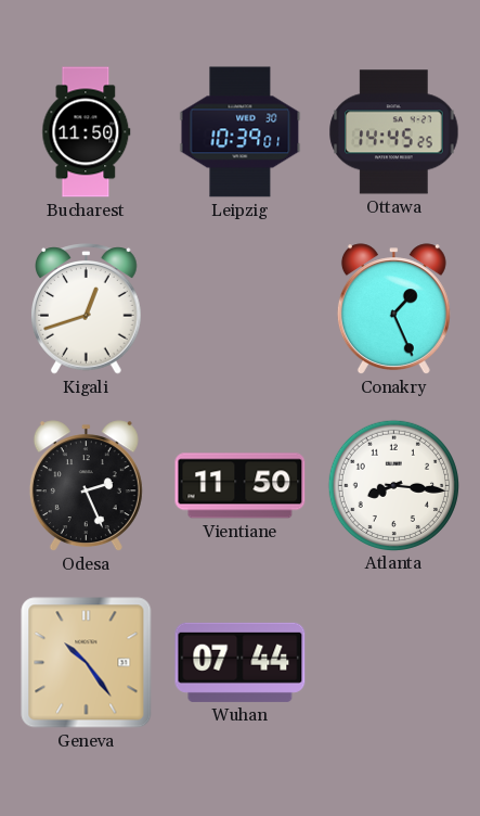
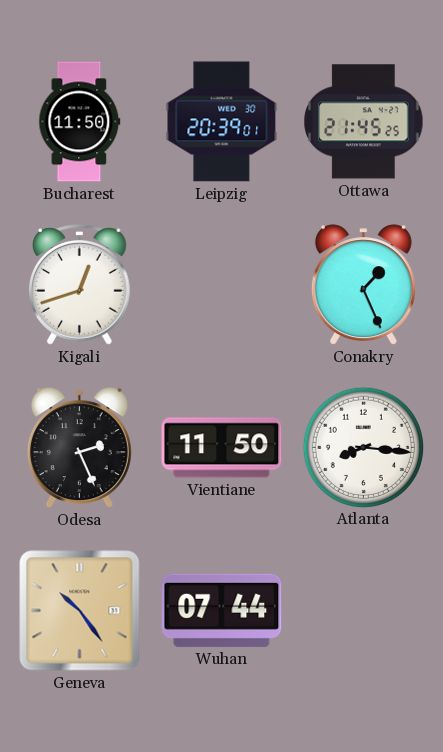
Leipzig: 10:39 -> 20:39
Ottawa: 14:45 -> 21:45
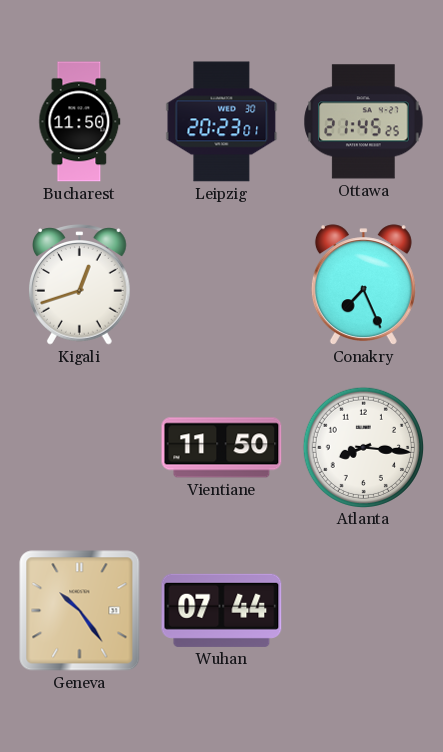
Leipzig: 20:39 -> 20:23
Conakry: 1:26 -> 7:26
Odesa: 2:26 -> none
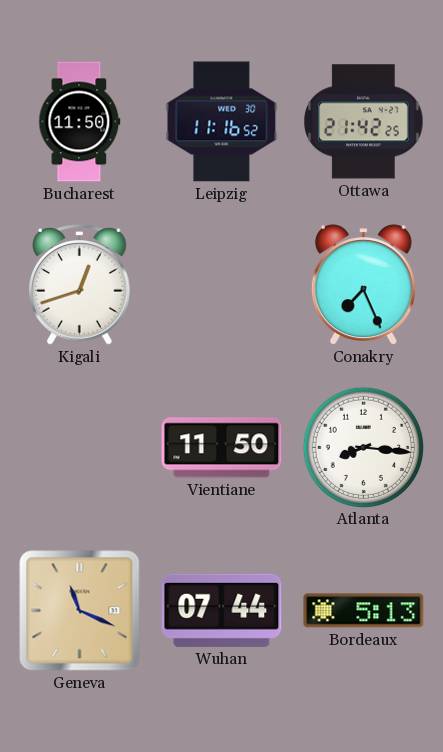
Leipzig: 20:23 -> 11:16
Ottawa: 21:45 -> 21:42
Geneva: 10:24 -> 11:19
Bordeaux: none -> 5:13
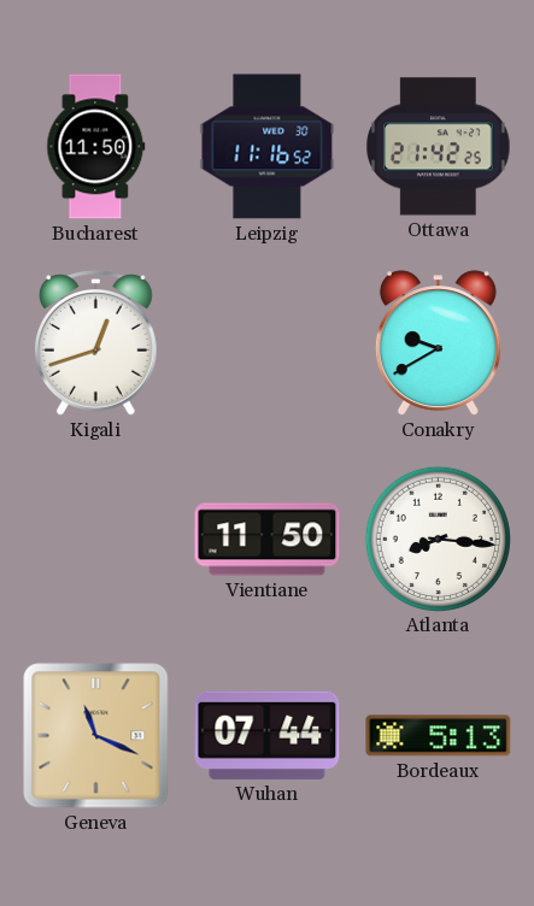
Conakry: 7:26 -> 9:40
